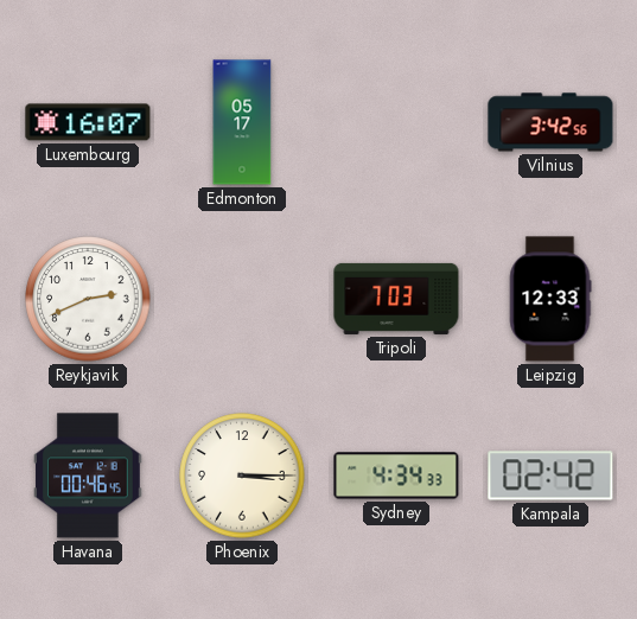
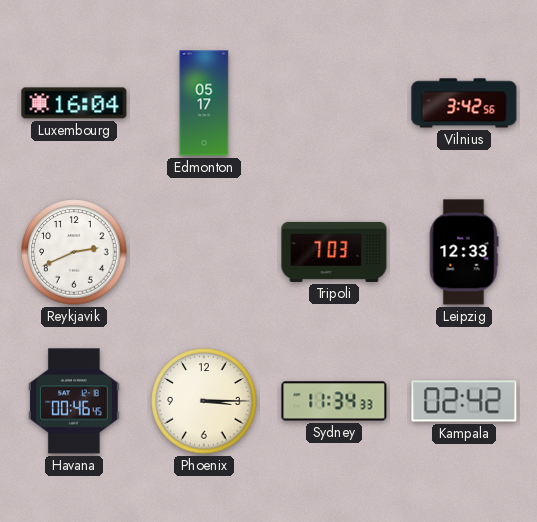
Luxembourg: 16:07 -> 16:04
Sydney: 4:34 -> 11:34
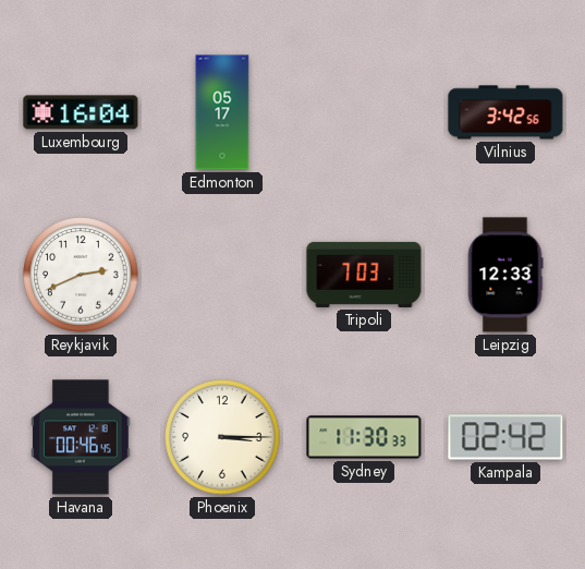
Sydney: 11:34 -> 11:30
